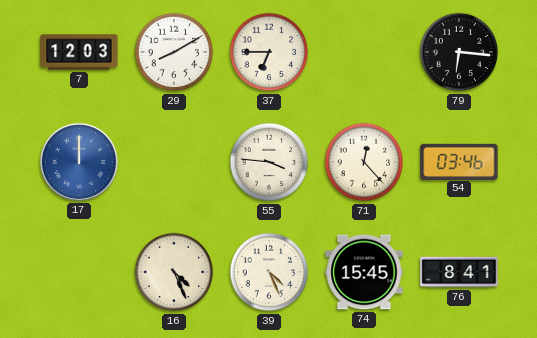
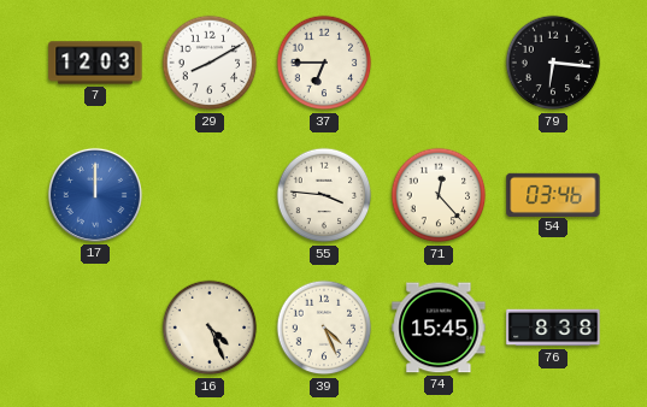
76: 8:41 -> 8:38
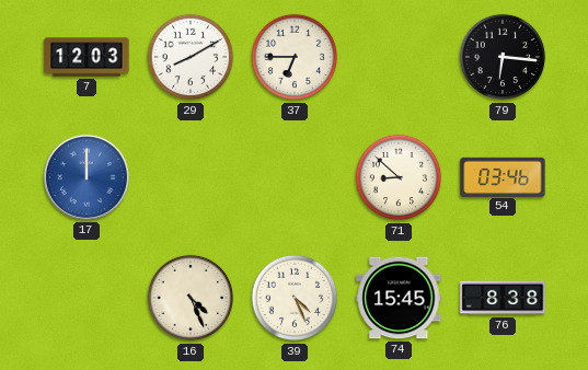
55: 3:46 -> none
71: 12:23 -> 8:52
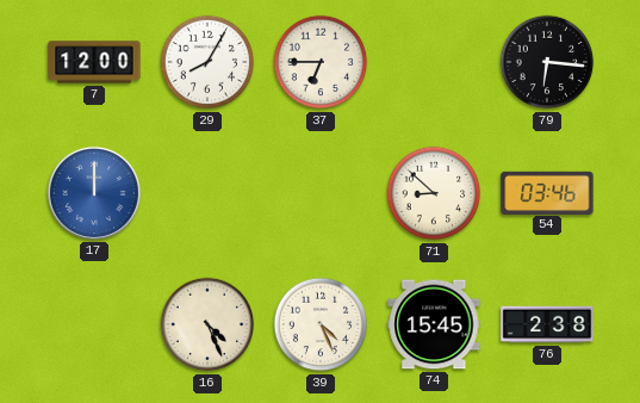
7: 12:03 -> 12:00
29: 8:10 -> 8:05
76: 8:38 -> 2:38
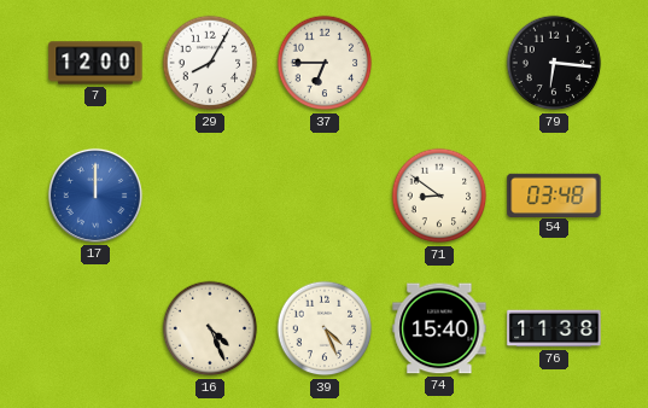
71: 8:52 -> 8:51
54: 03:46 -> 03:48
74: 15:45 -> 15:40
76: 2:38 -> 11:38
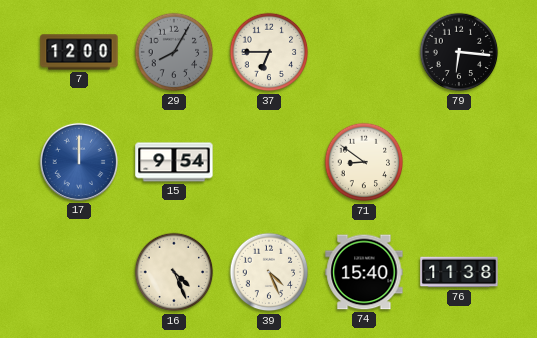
29 dial: white -> grey
15: none -> 9:54
54: 03:48 -> none
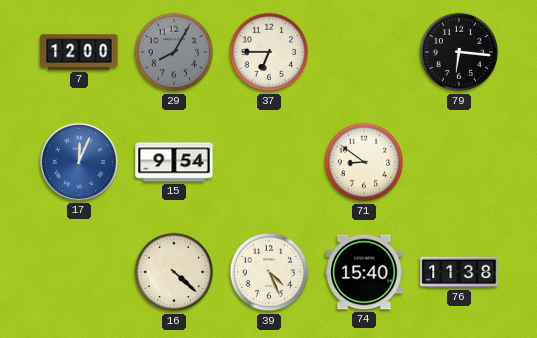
17: 12:00 -> 12:04
16: 4:26 -> 4:22
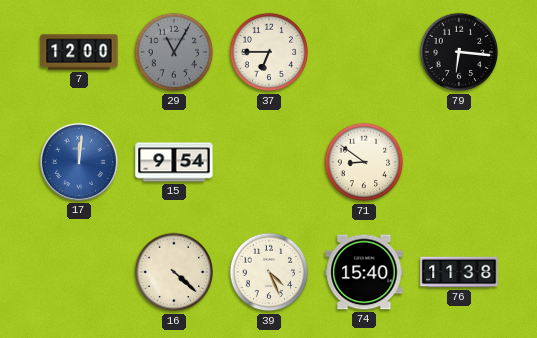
29: 8:05 -> 11:05
17: 12:04 -> 12:01
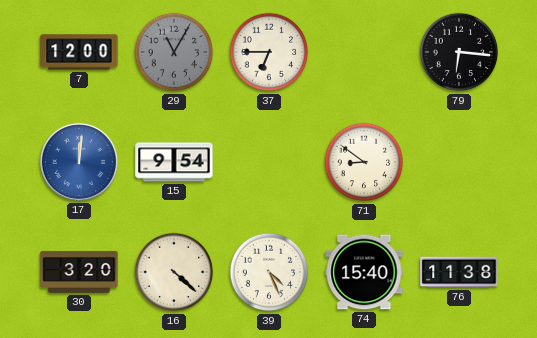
30: none -> 3:20
